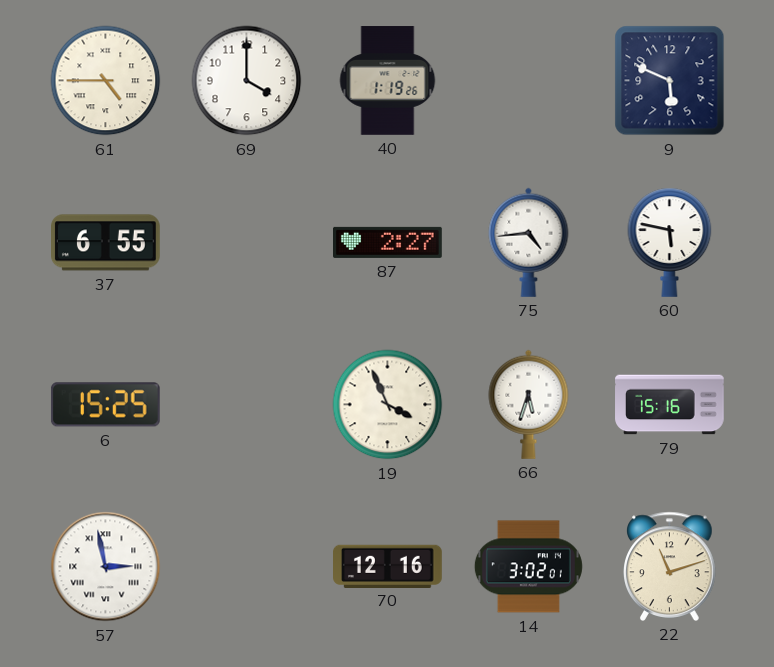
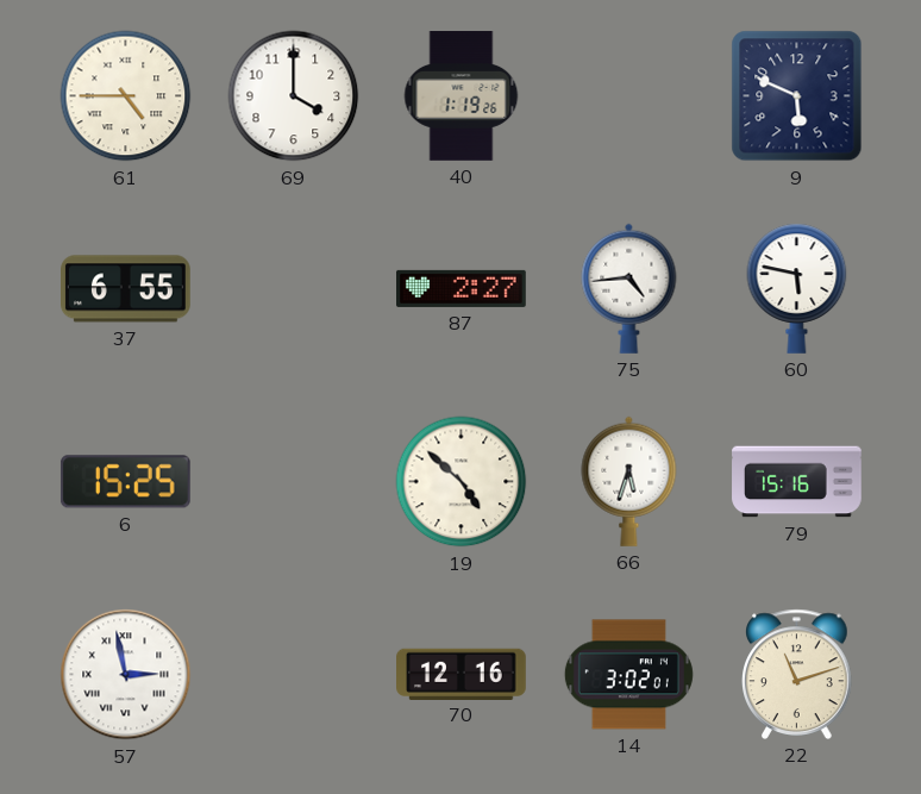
19: 3:56 -> 4:52
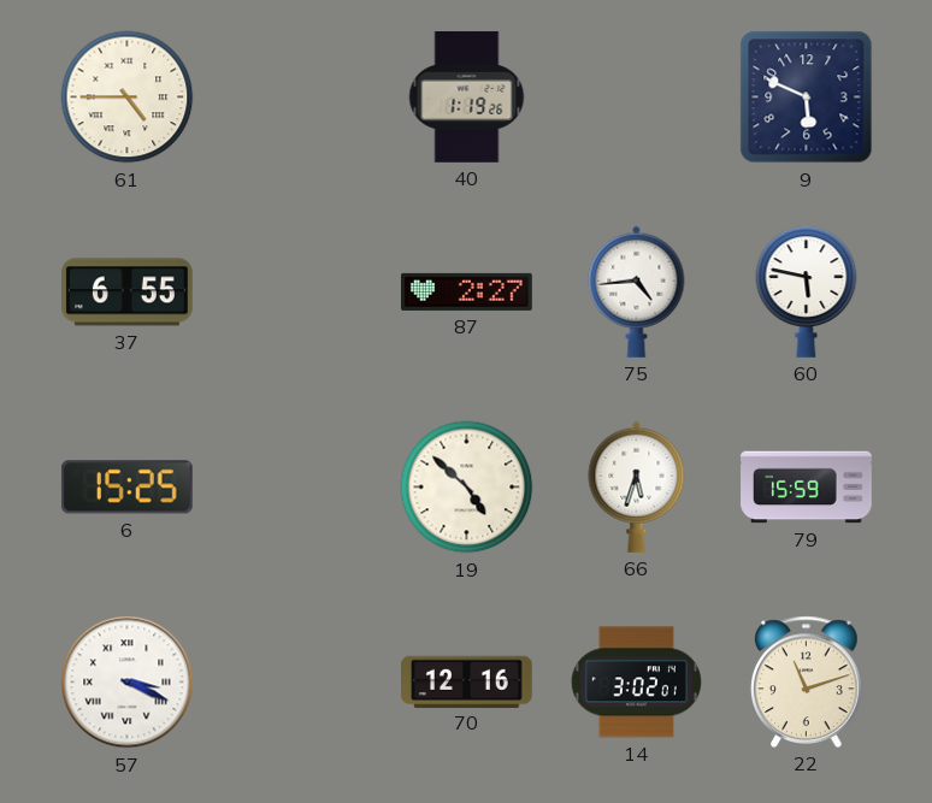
69: 4:00 -> none
79: 15:16 -> 15:59
57: 2:58 -> 3:19
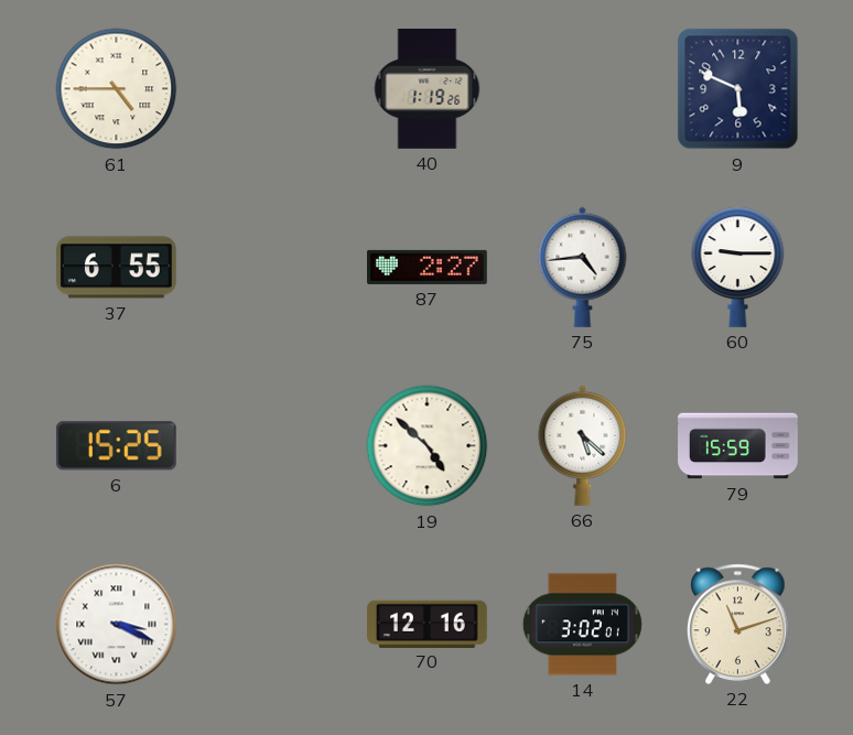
60: 5:47 -> 9:15
66: 5:33 -> 5:22
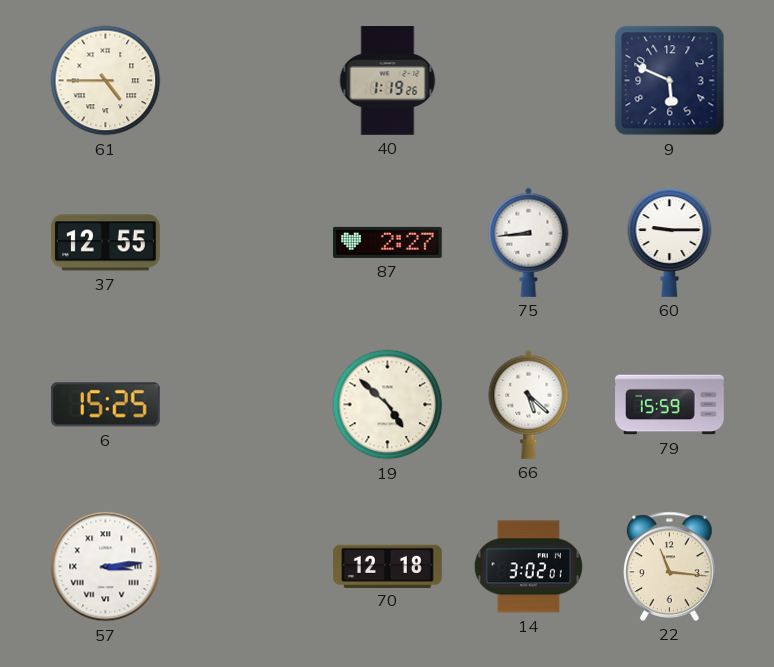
37: 6:55 -> 12:55
75: 4:44 -> 8:44
57: 3:19 -> 3:14
70: 12:16 -> 12:18
22: 11:12 -> 11:16
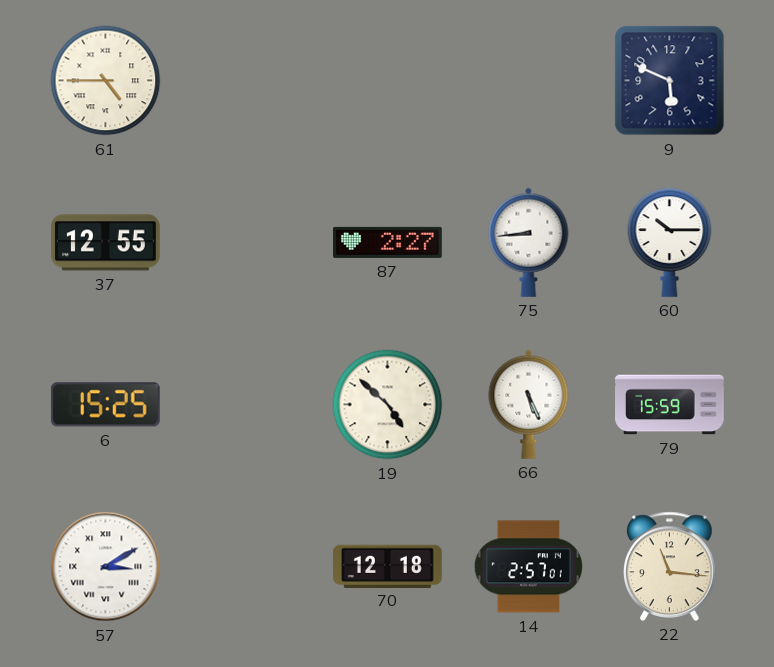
40: 1:19 -> none
60: 9:15 -> 10:15
66: 5:22 -> 5:26
57: 3:14 -> 3:10
14: 3:02 -> 2:57
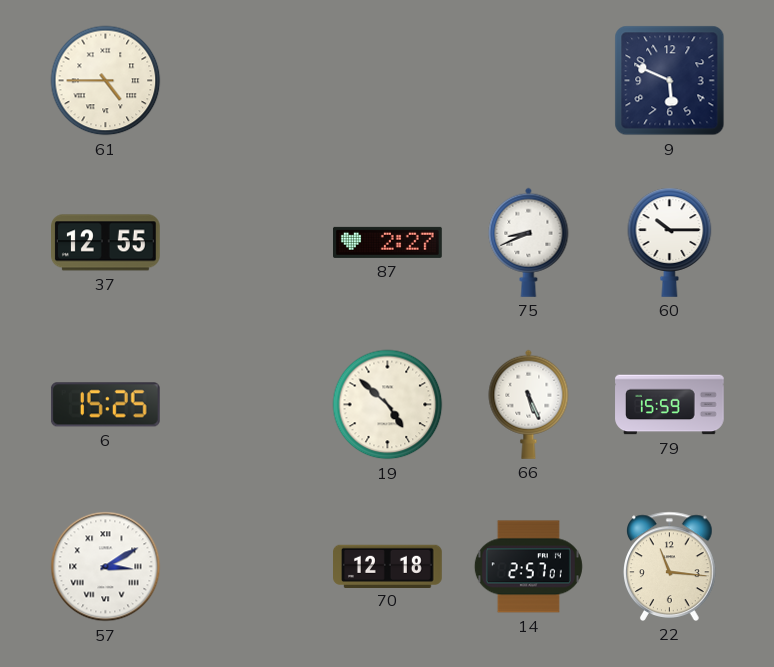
75: 8:44 -> 8:41
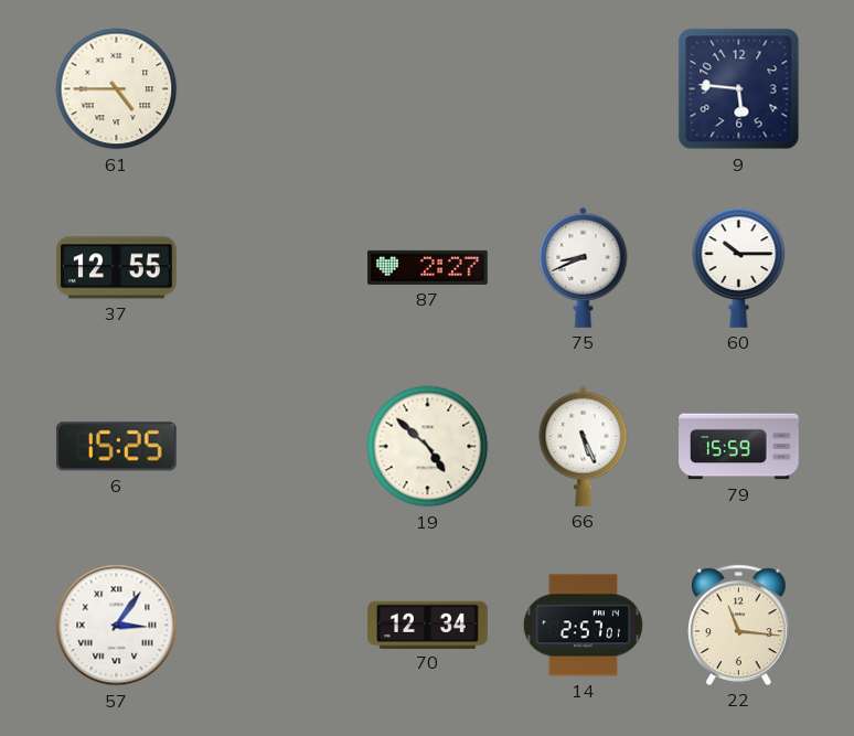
9: 5:49 -> 5:46
57: 3:10 -> 3:06
70: 12:18 -> 12:34
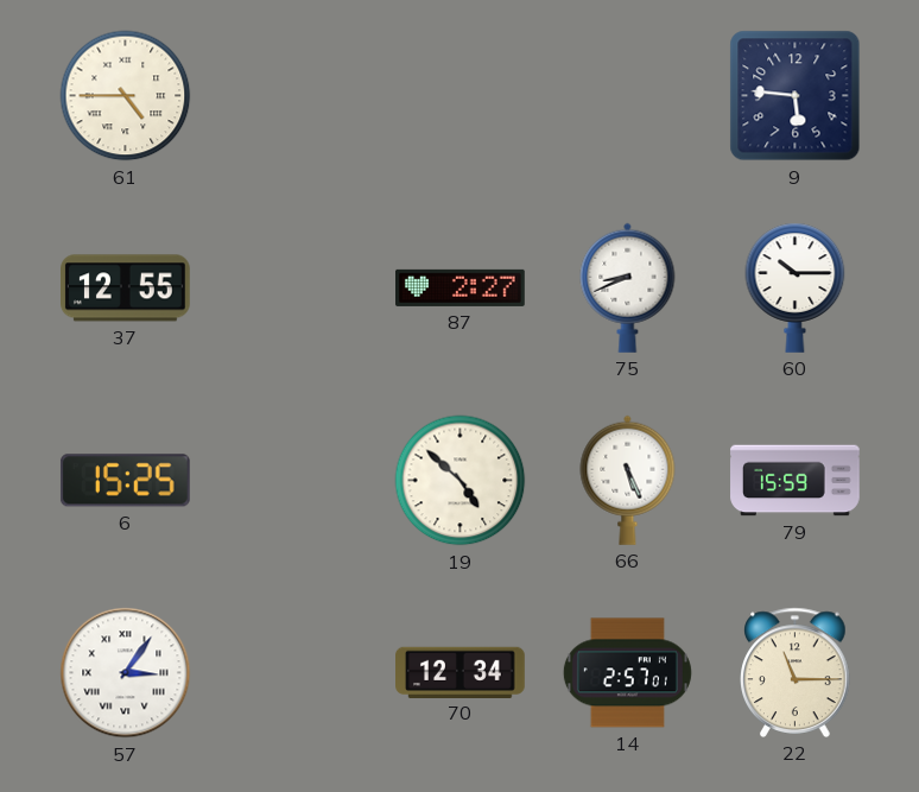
22: 11:16 -> 11:15
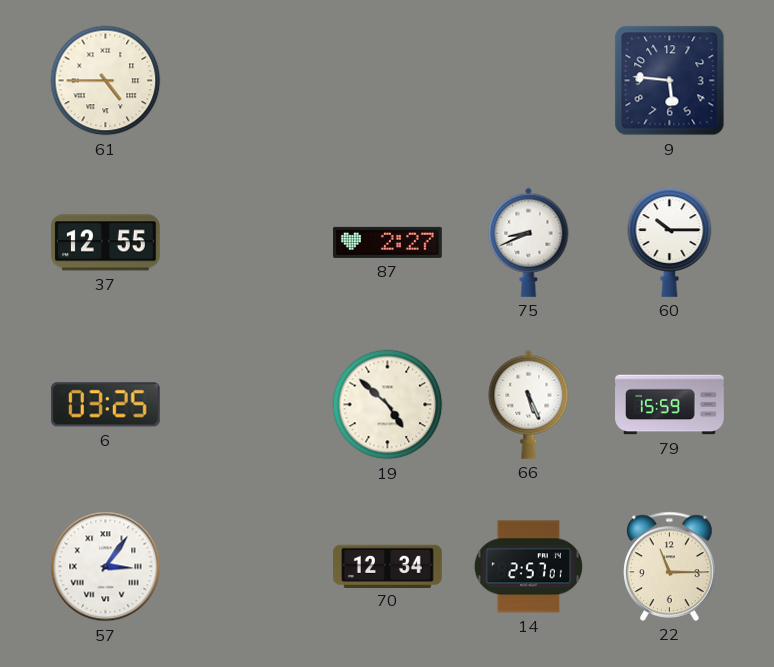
6: 15:25 -> 03:25
